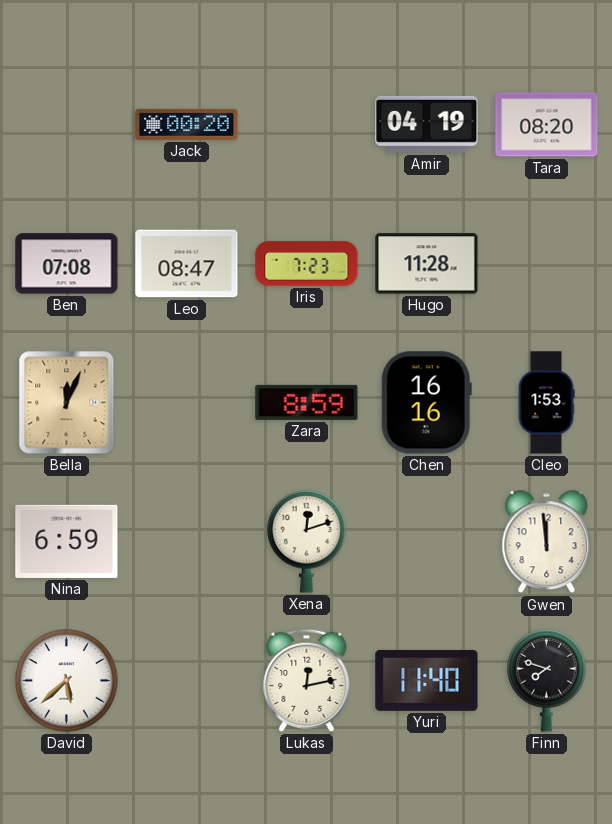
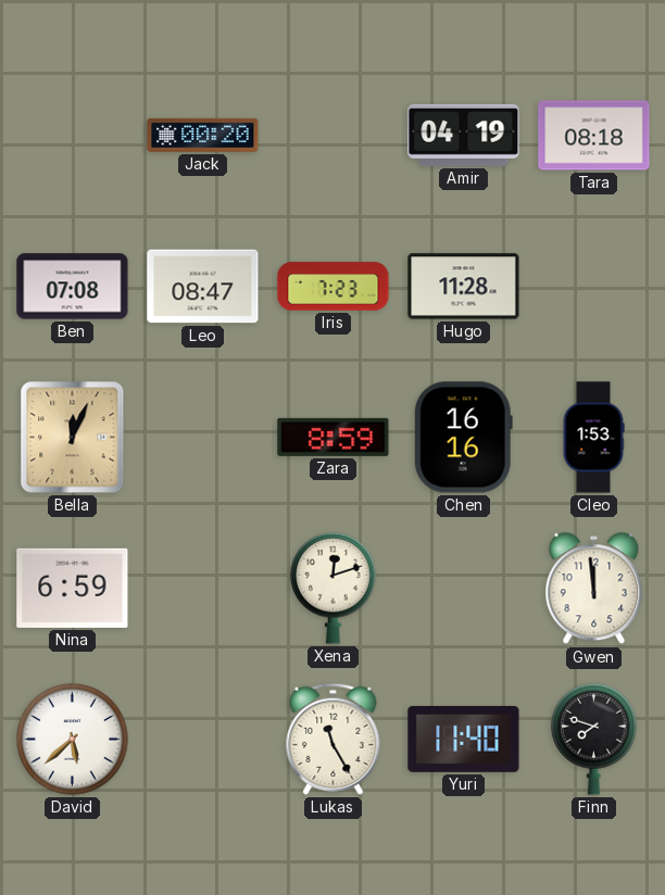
Tara: 08:20 -> 08:18
Lukas: 12:13 -> 11:25
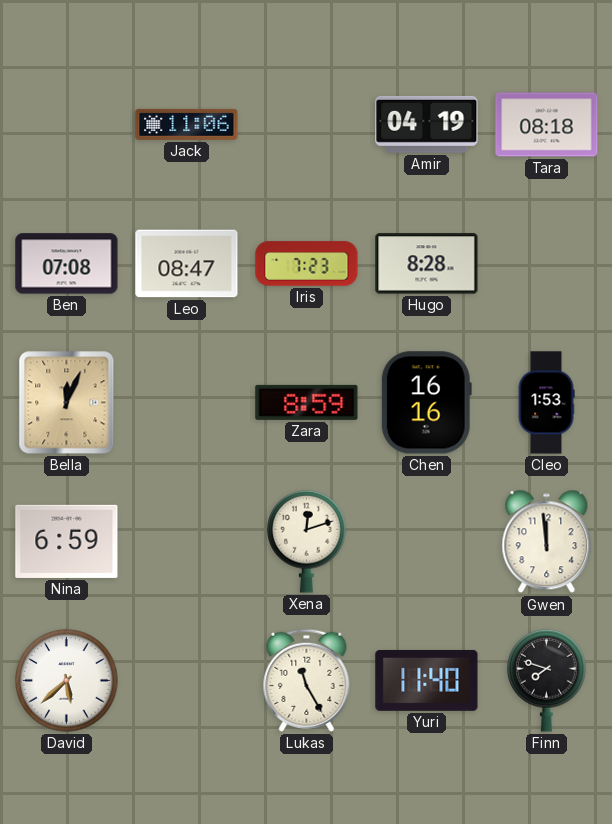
Jack: 00:20 -> 11:06
Hugo: 11:28 -> 8:28
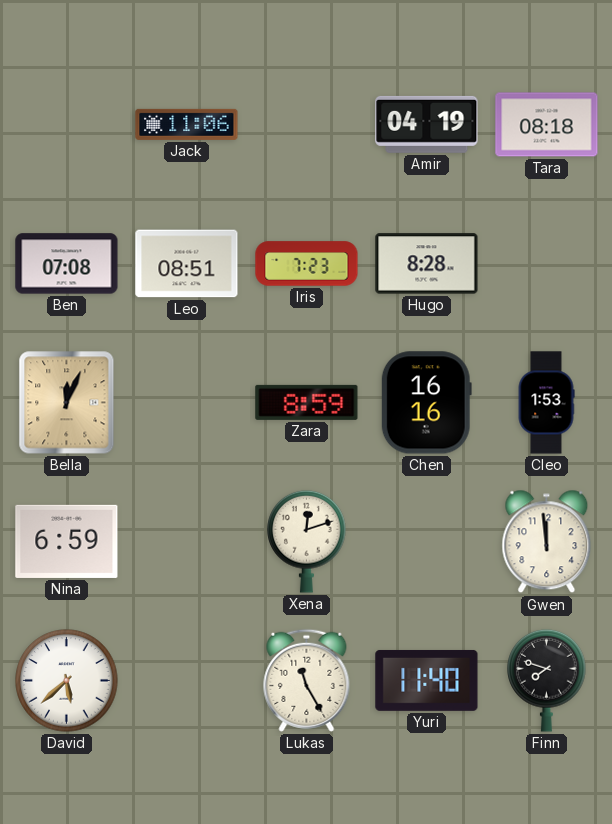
Leo: 08:47 -> 08:51
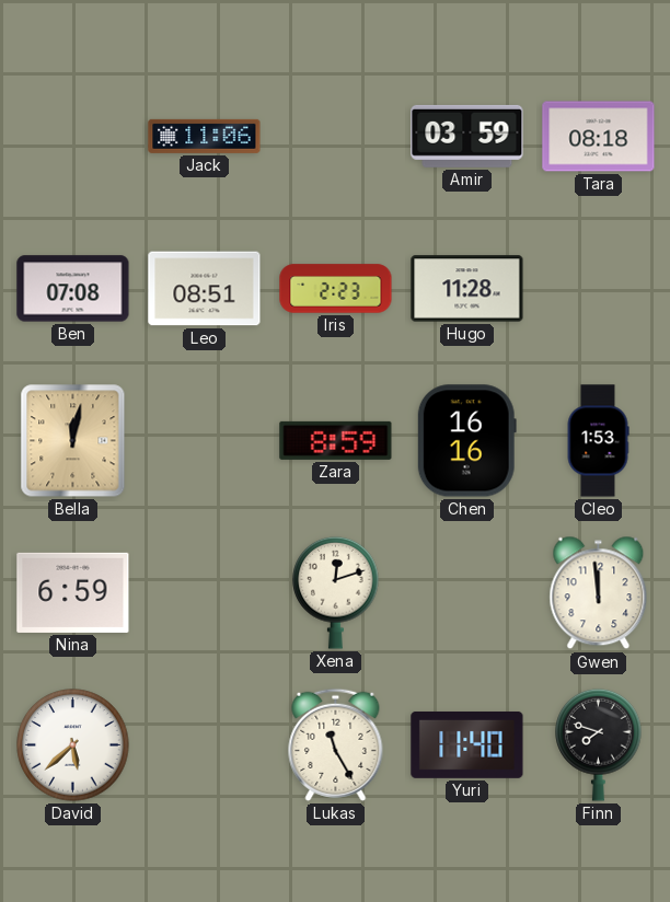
Amir: 04:19 -> 03:59
Iris: 7:23 -> 2:23
Hugo: 8:28 -> 11:28
Bella: 12:04 -> 12:02
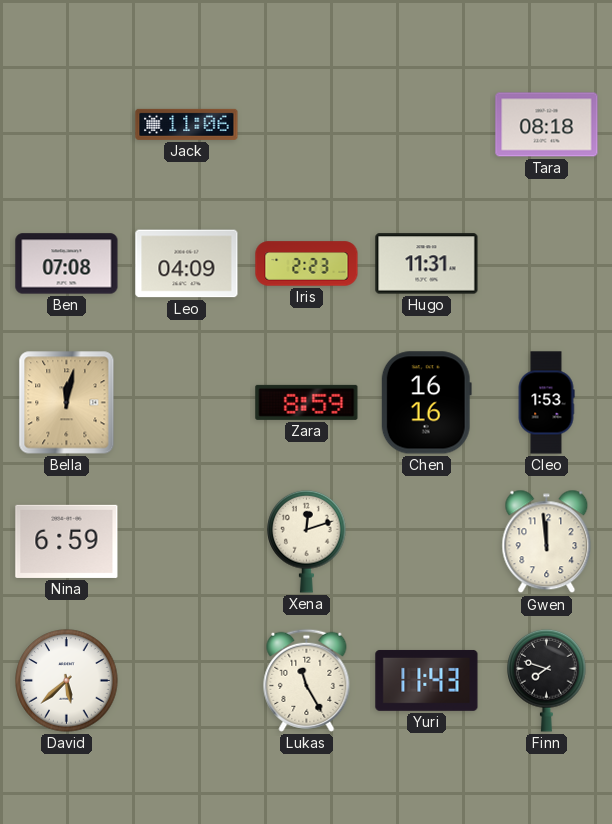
Amir: 03:59 -> none
Leo: 08:51 -> 04:09
Hugo: 11:28 -> 11:31
Yuri: 11:40 -> 11:43
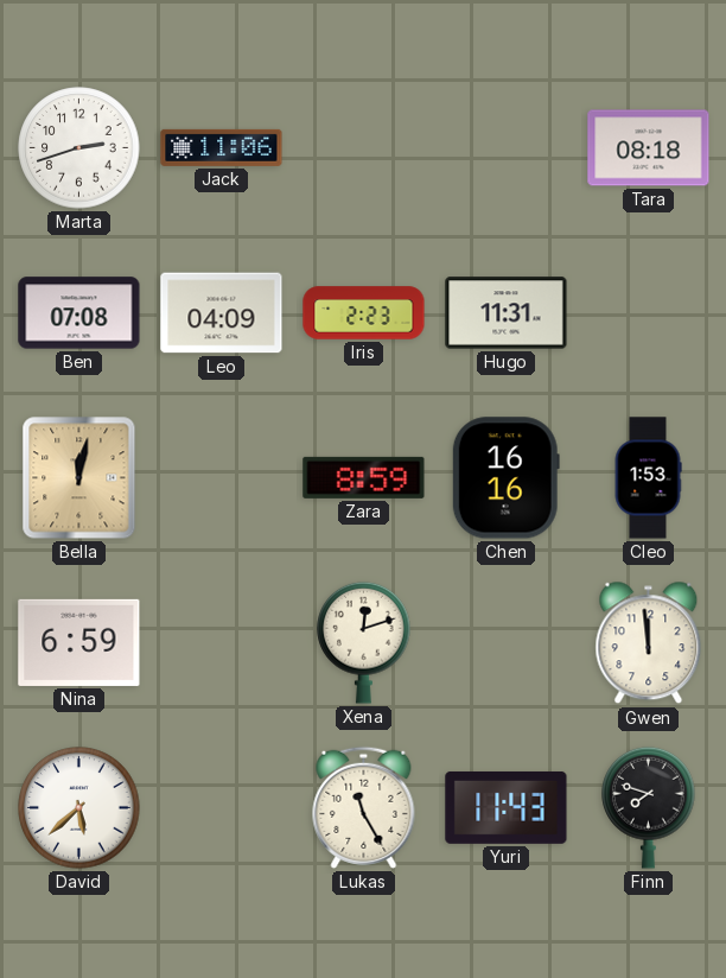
Marta: none -> 2:42
